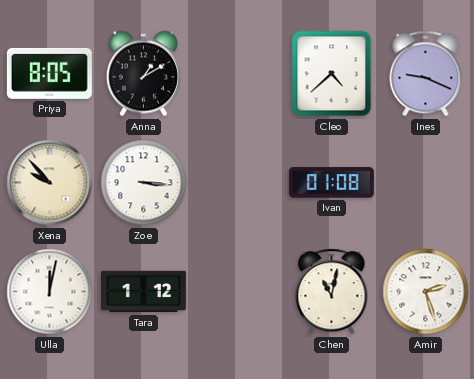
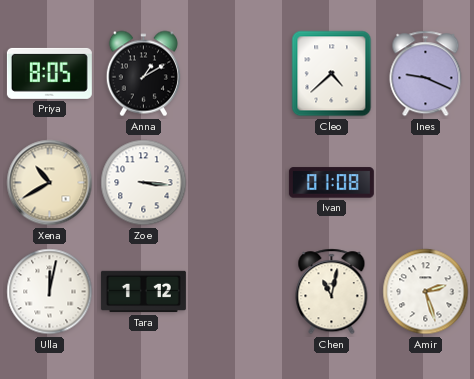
Xena: 9:53 -> 10:40
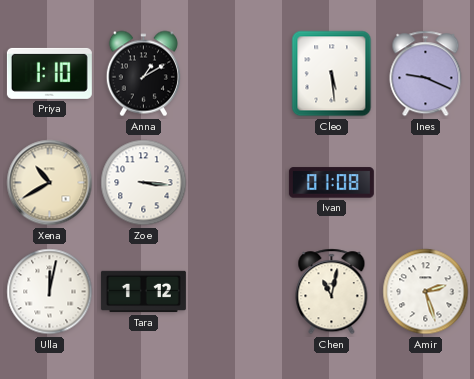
Priya: 8:05 -> 1:10
Cleo: 4:38 -> 5:29
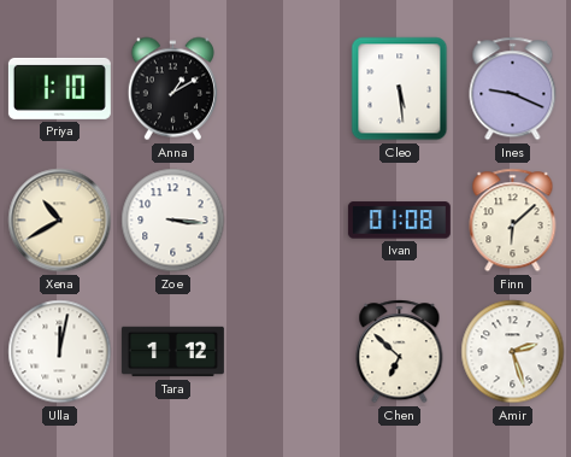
Finn: none -> 6:08
Chen: 11:02 -> 6:52
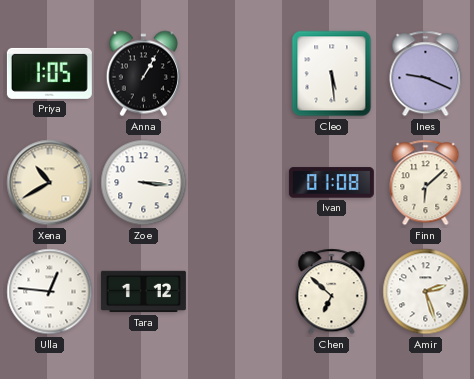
Priya: 1:10 -> 1:05
Anna: 1:10 -> 1:05
Ulla: 12:02 -> 12:46
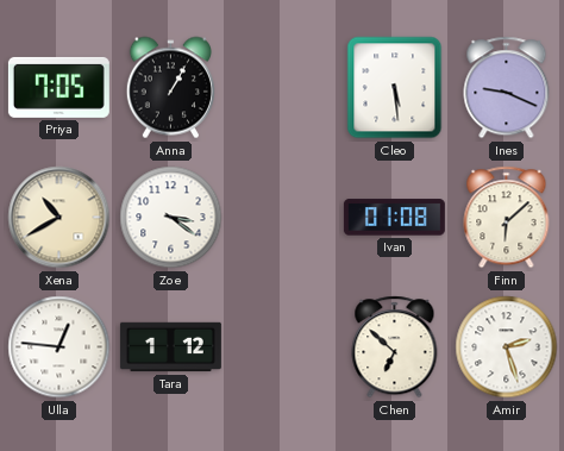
Priya: 1:05 -> 7:05
Zoe: 3:16 -> 3:21
